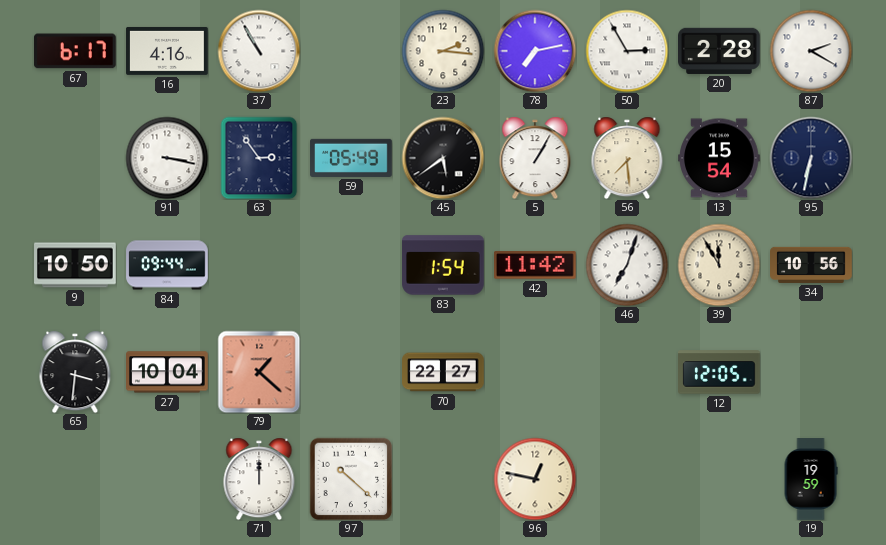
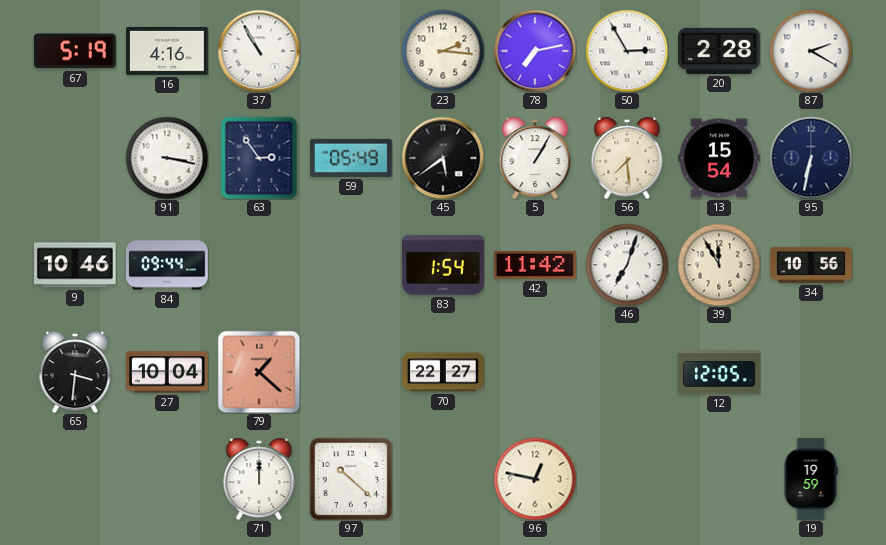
67: 6:17 -> 5:19
9: 10:50 -> 10:46
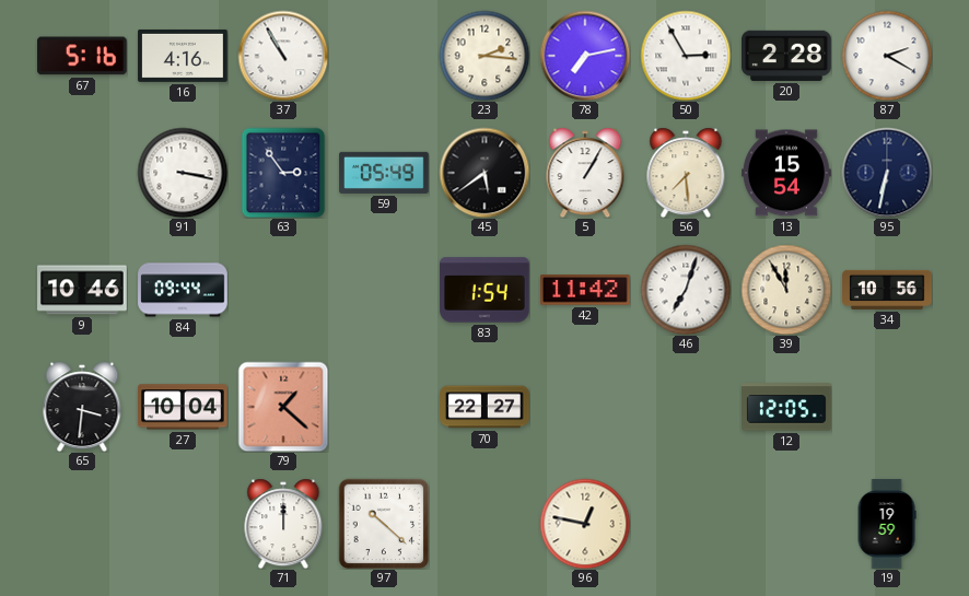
67: 5:19 -> 5:16
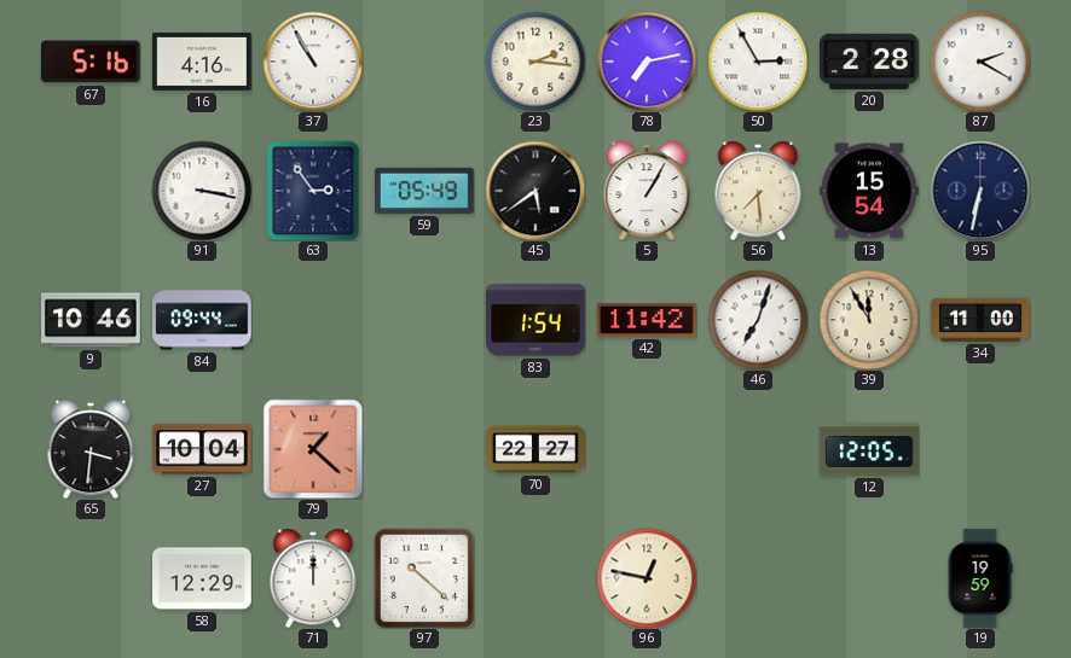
34: 10:56 -> 11:00
58: none -> 12:29
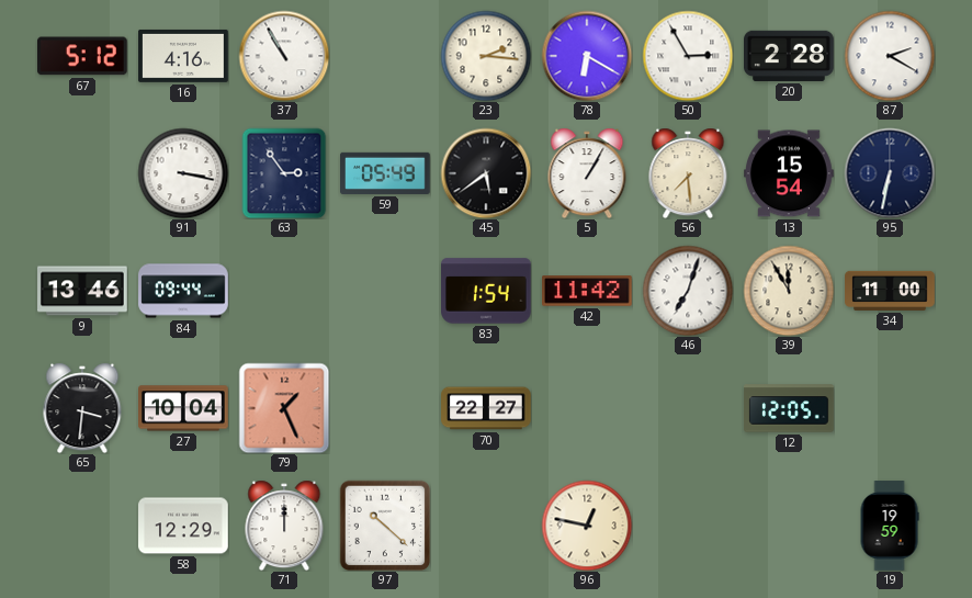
67: 5:16 -> 5:12
78: 7:13 -> 6:20
9: 10:46 -> 13:46
79: 1:22 -> 1:26
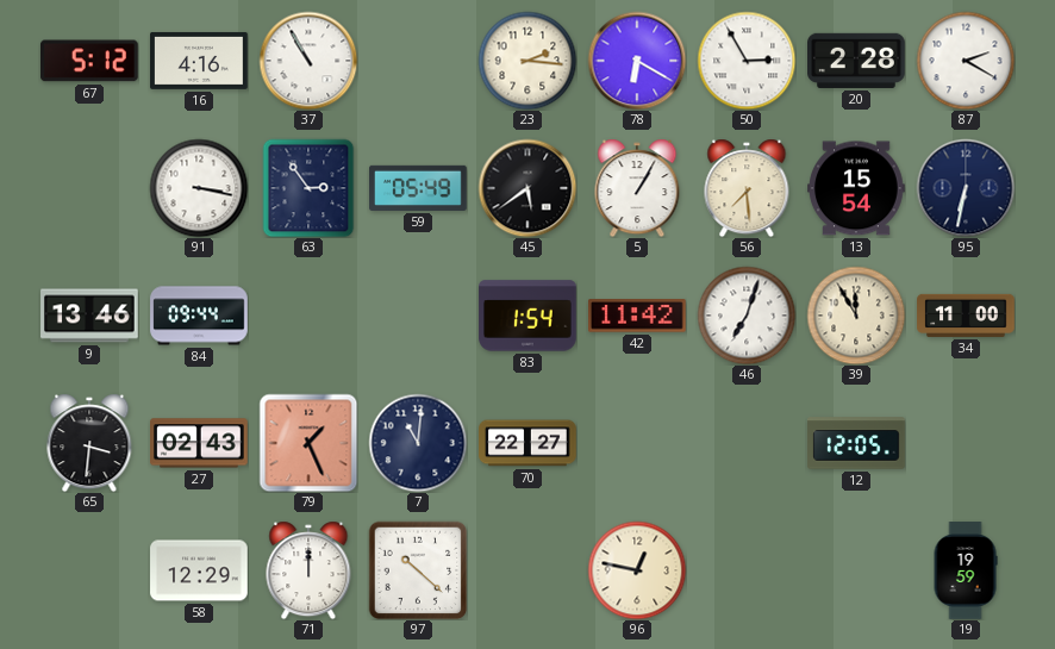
27: 10:04 -> 02:43
7: none -> 11:01
